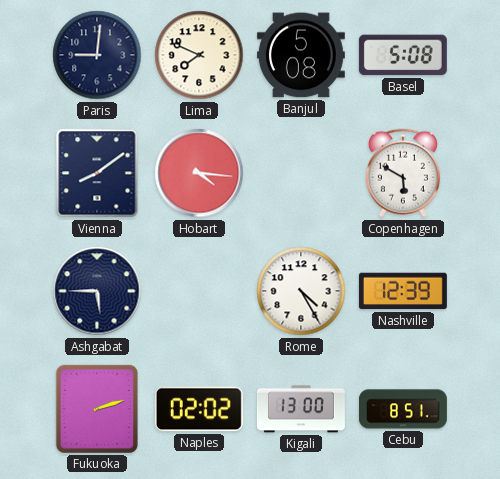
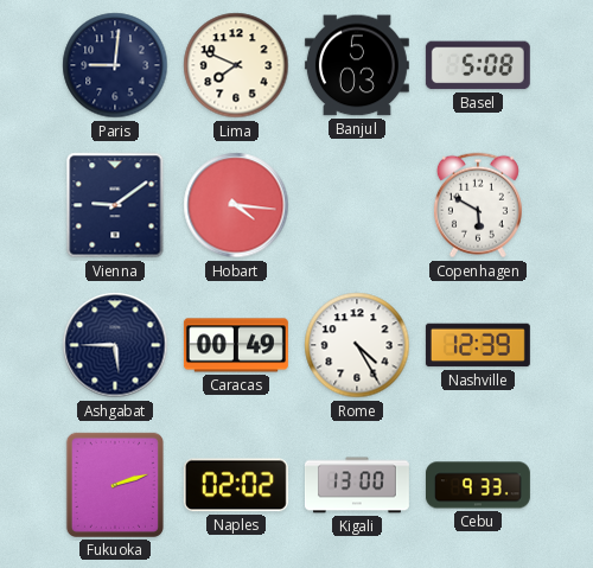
Banjul: 5:08 -> 5:03
Vienna: 8:09 -> 9:09
Caracas: none -> 00:49
Cebu: 8:51 -> 9:33
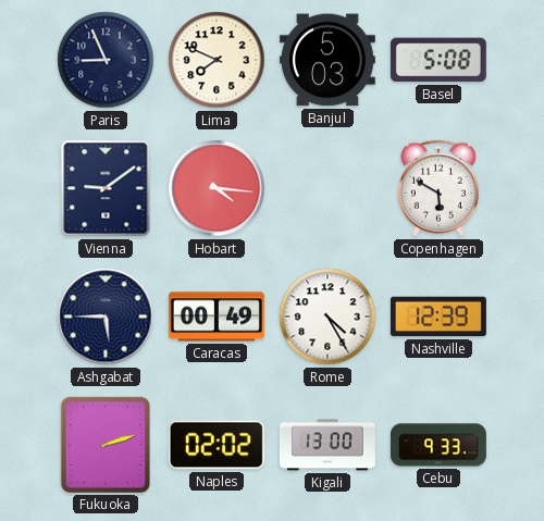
Paris: 9:01 -> 8:56
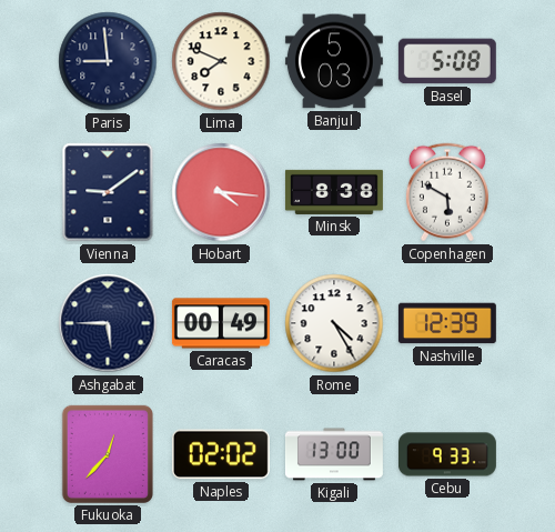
Paris: 8:56 -> 8:59
Minsk: none -> 8:38
Fukuoka: 2:12 -> 12:37
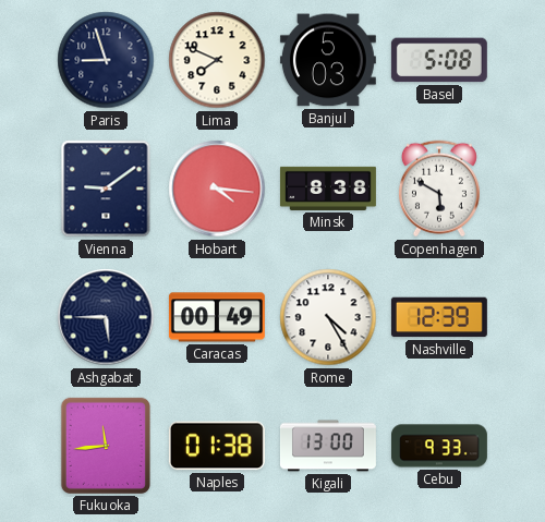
Paris: 8:59 -> 8:57
Fukuoka: 12:37 -> 11:44
Naples: 02:02 -> 01:38
